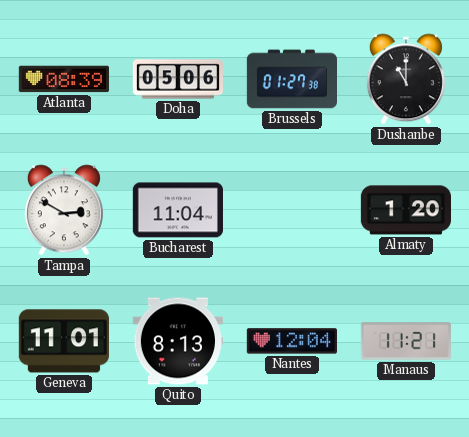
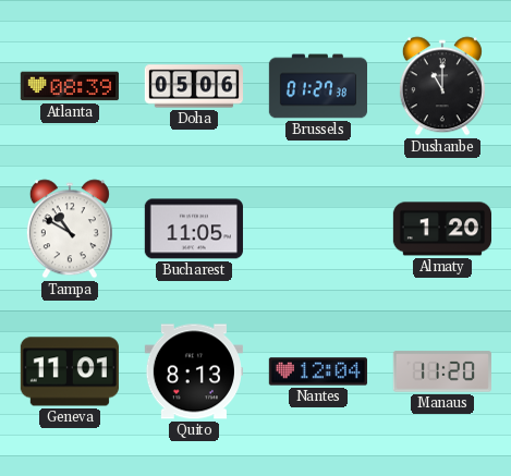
Tampa: 2:50 -> 10:50
Bucharest: 11:04 -> 11:05
Manaus: 11:21 -> 11:20
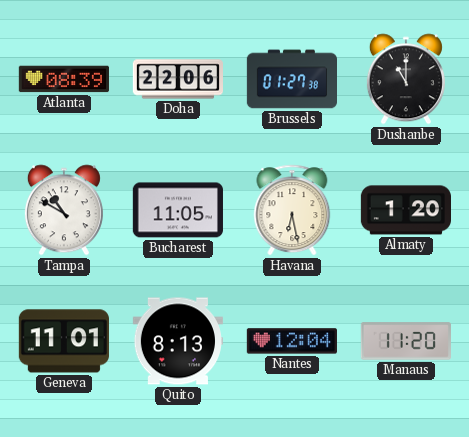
Doha: 05:06 -> 22:06
Havana: none -> 6:28
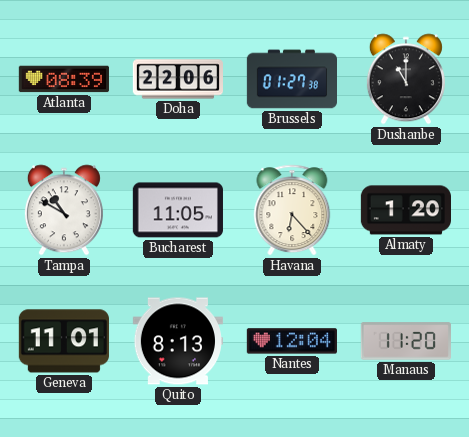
Havana: 6:28 -> 6:23
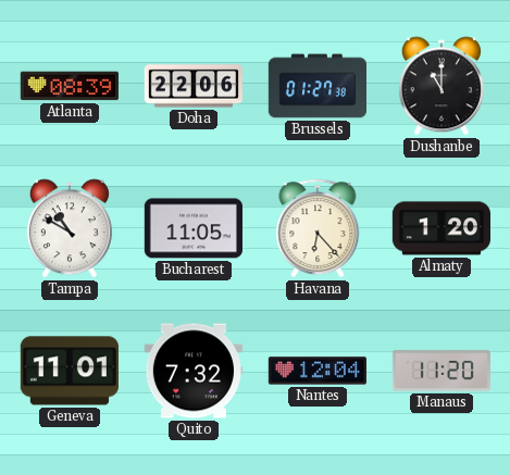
Quito: 8:13 -> 7:32
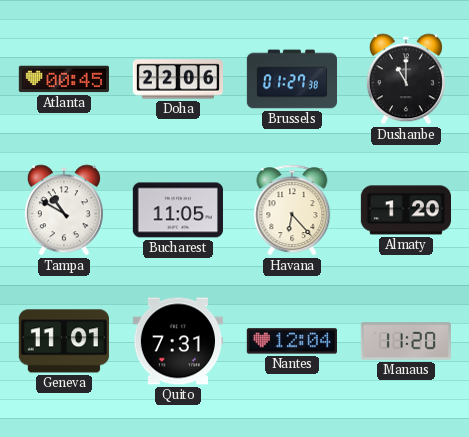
Atlanta: 08:39 -> 00:45
Quito: 7:32 -> 7:31
